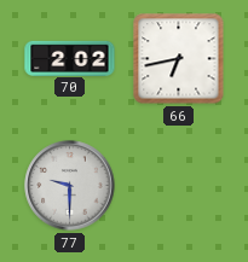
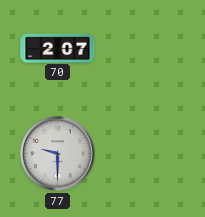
70: 2:02 -> 2:07
66: 6:43 -> none
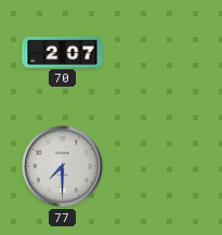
77: 9:30 -> 7:30
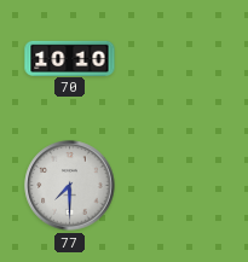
70: 2:07 -> 10:10
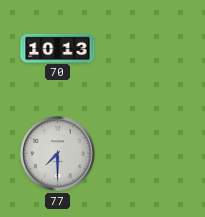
70: 10:10 -> 10:13
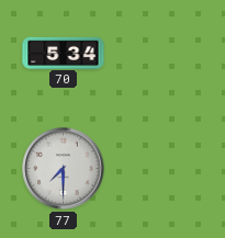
70: 10:13 -> 5:34
